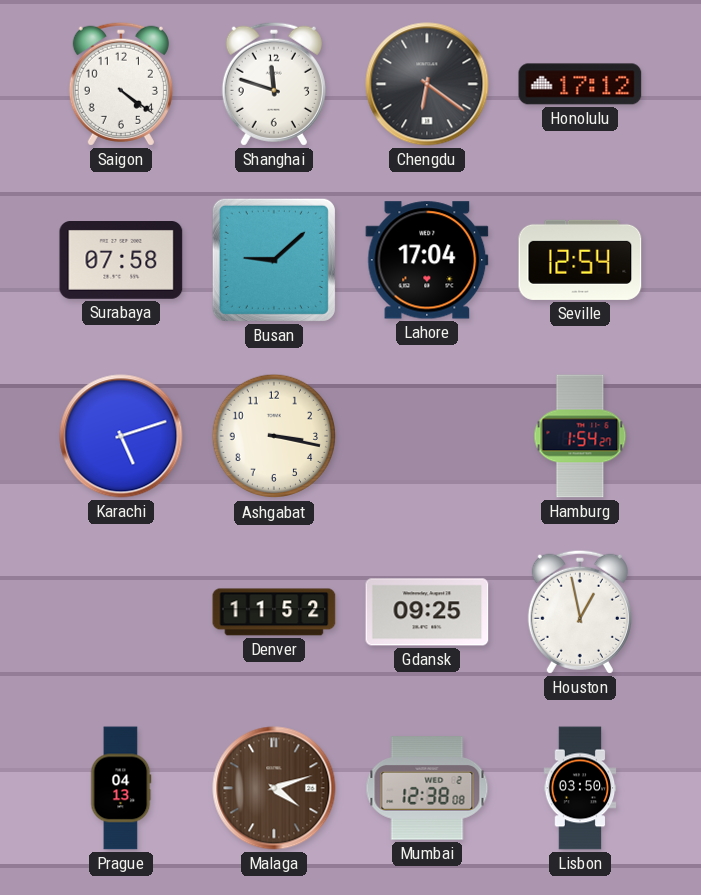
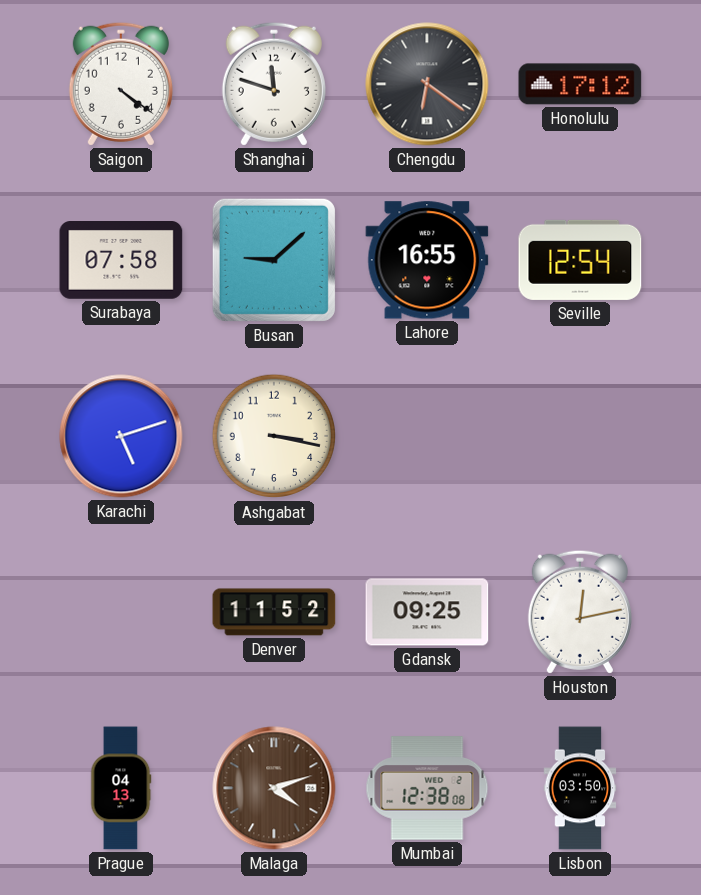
Lahore: 17:04 -> 16:55
Hamburg: 1:54 -> none
Houston: 12:58 -> 12:13
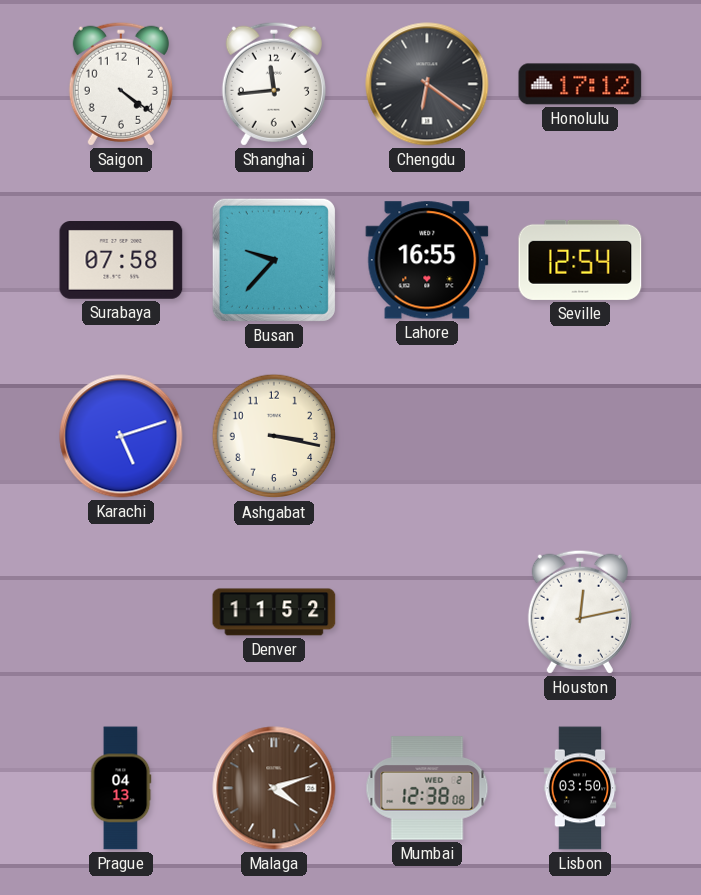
Shanghai: 11:48 -> 11:44
Busan: 9:08 -> 9:37
Gdansk: 09:25 -> none
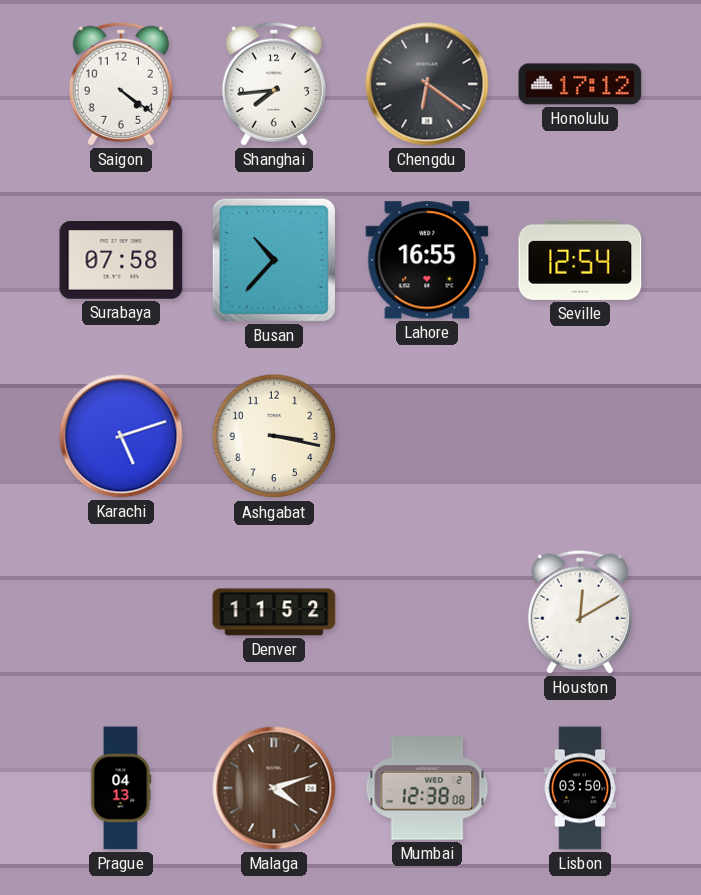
Shanghai: 11:44 -> 7:44
Busan: 9:37 -> 10:37
Houston: 12:13 -> 12:10
